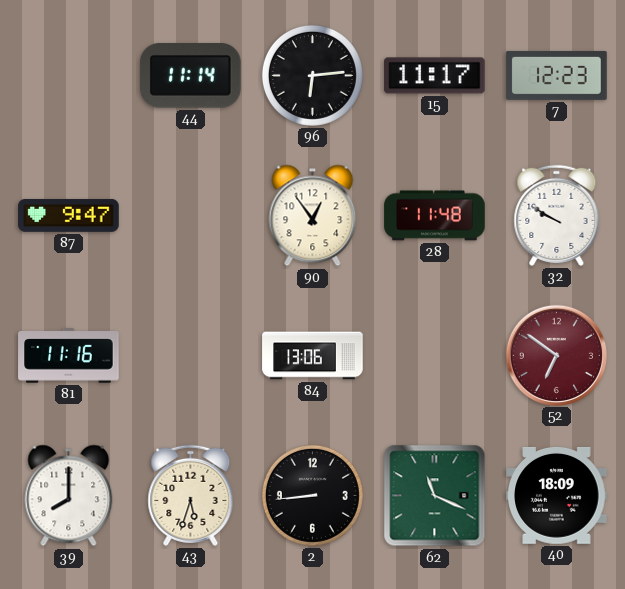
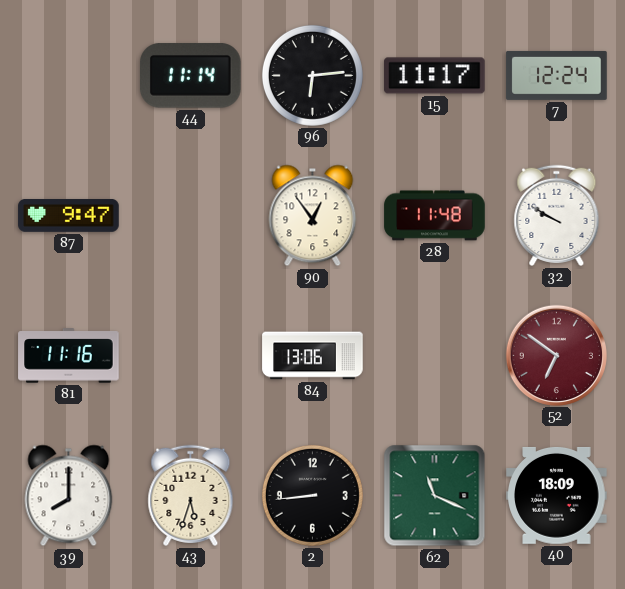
7: 12:23 -> 12:24
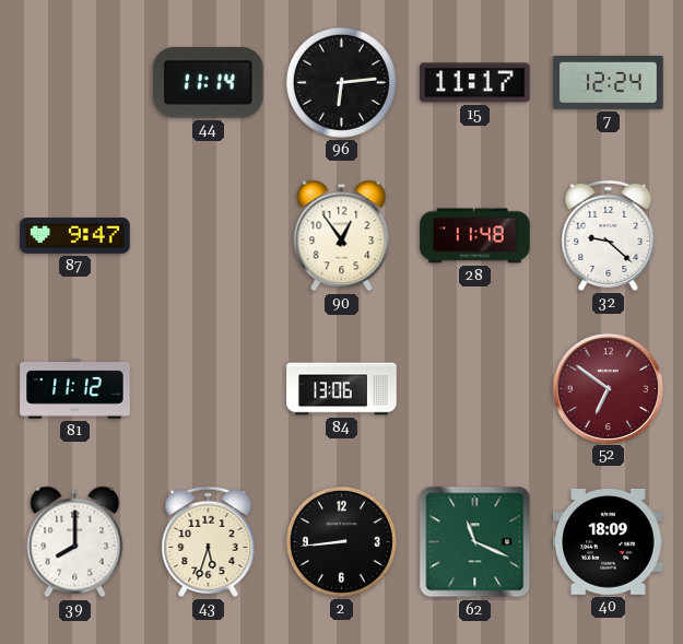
32: 9:50 -> 9:22
81: 11:16 -> 11:12
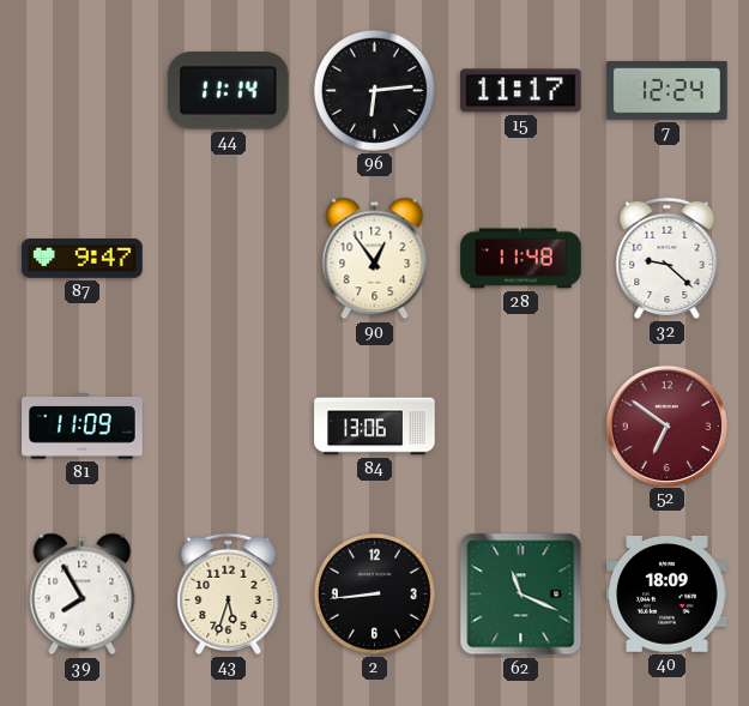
81: 11:12 -> 11:09
39: 8:00 -> 7:55
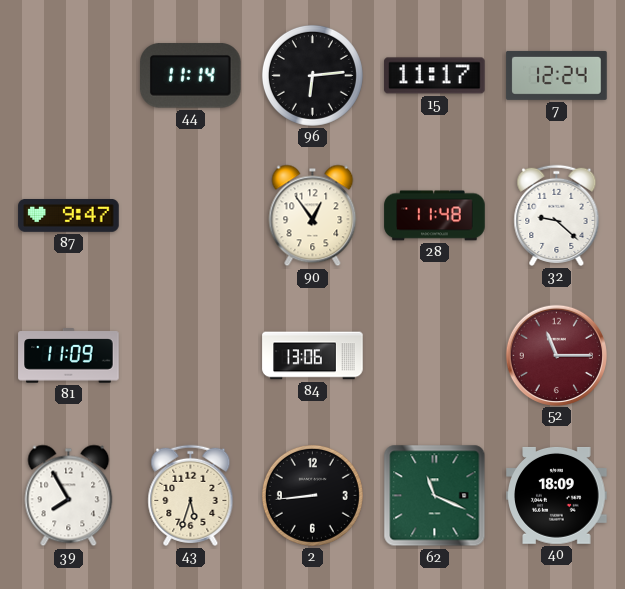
52: 6:51 -> 11:15
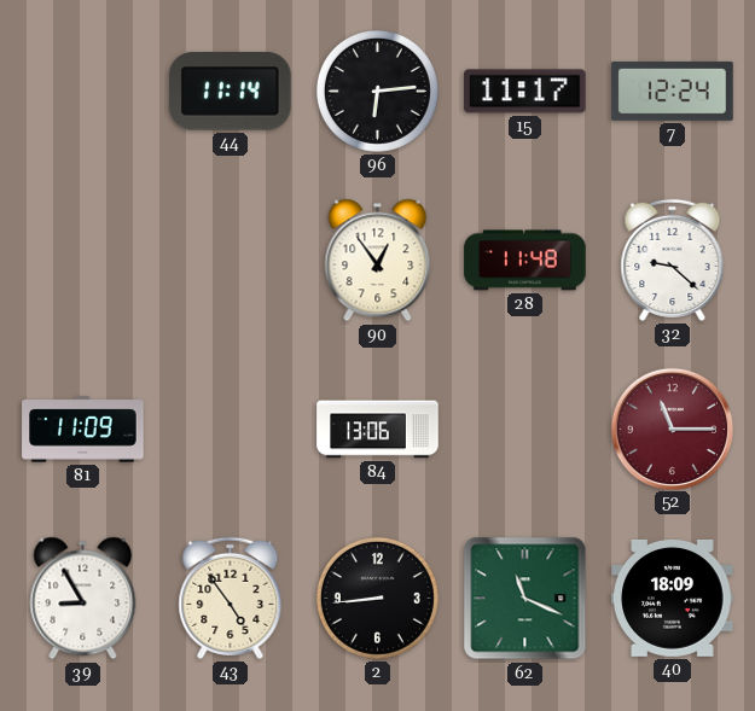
87: 9:47 -> none
39: 7:55 -> 8:55
43: 5:33 -> 4:54
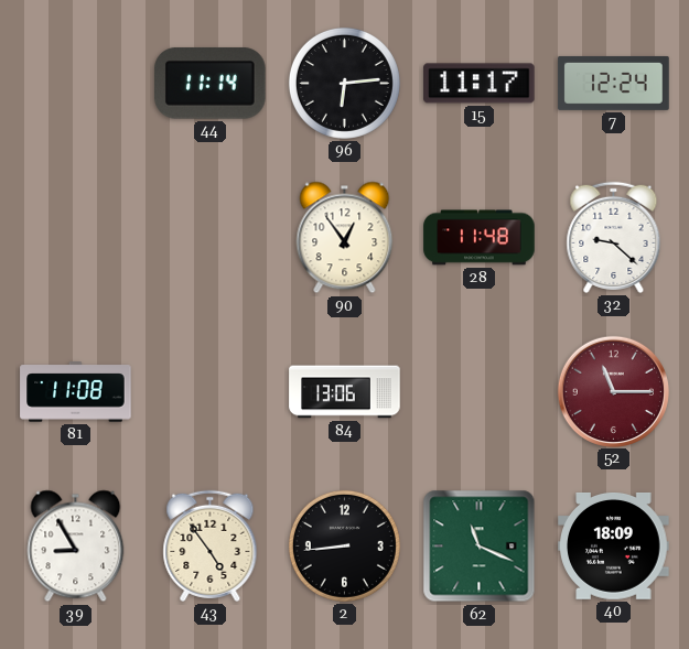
81: 11:09 -> 11:08
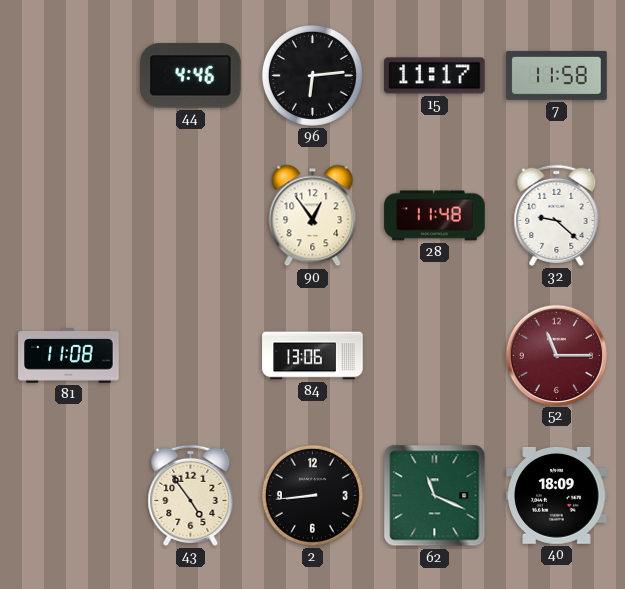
44: 11:14 -> 4:46
7: 12:24 -> 11:58
39: 8:55 -> none
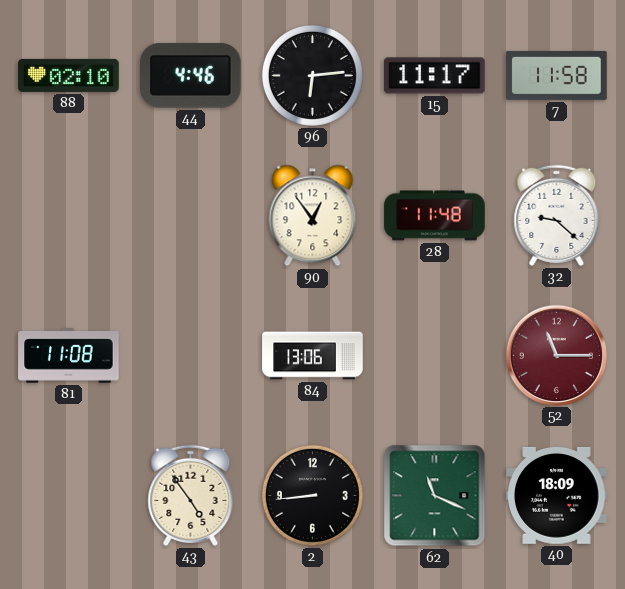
88: none -> 02:10
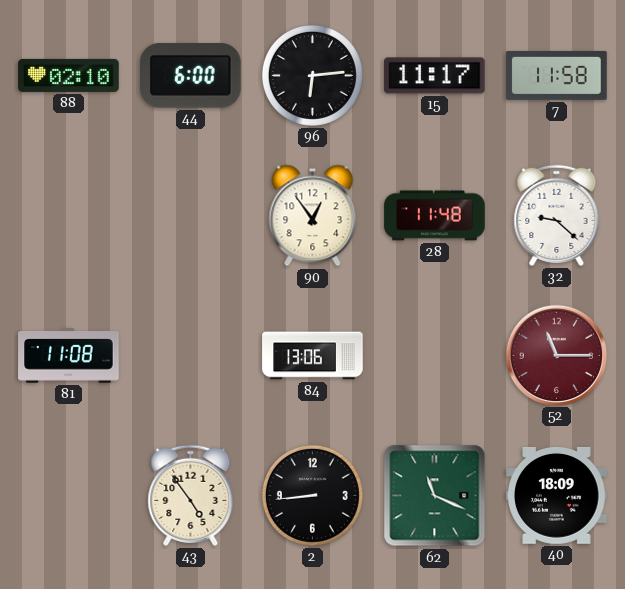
44: 4:46 -> 6:00
